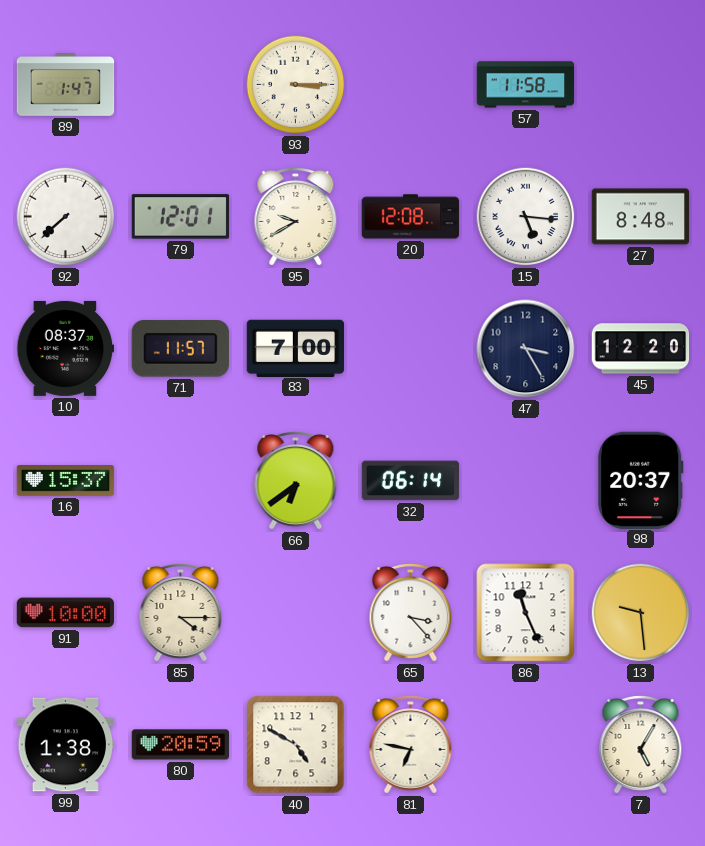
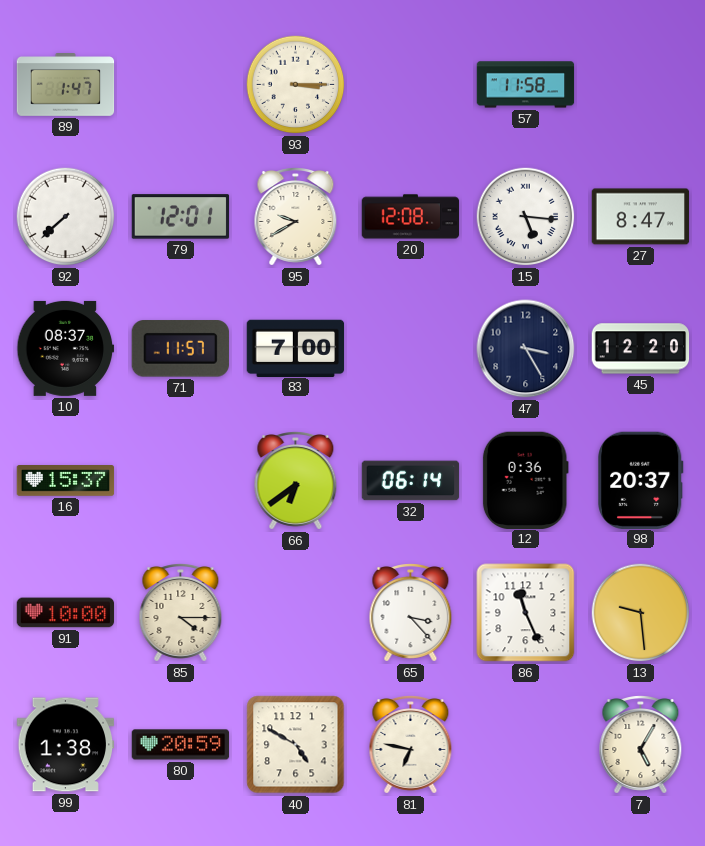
27: 8:48 -> 8:47
12: none -> 0:36
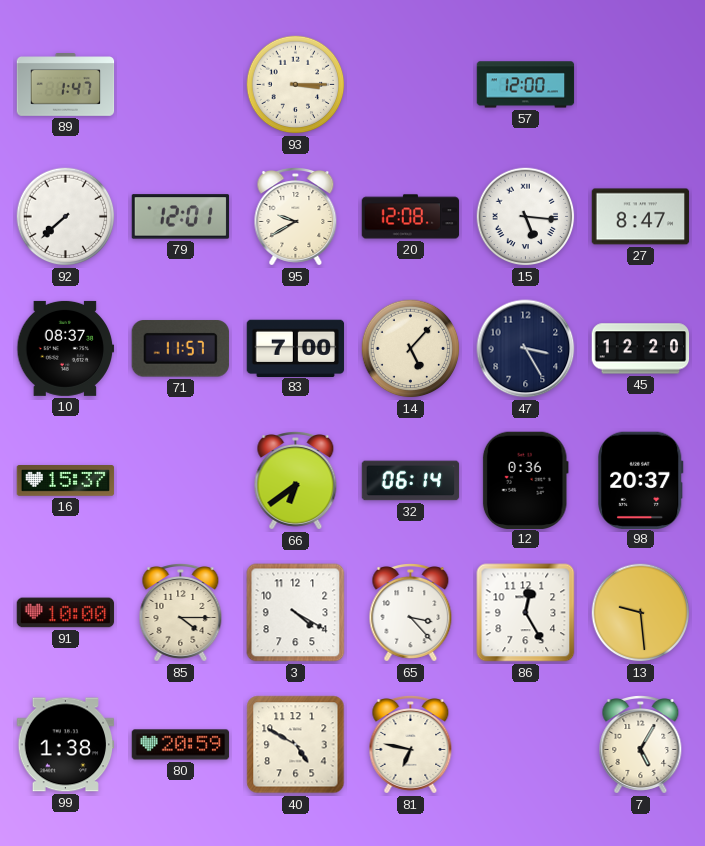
57: 11:58 -> 12:00
14: none -> 5:07
3: none -> 4:20
86: 11:26 -> 12:25
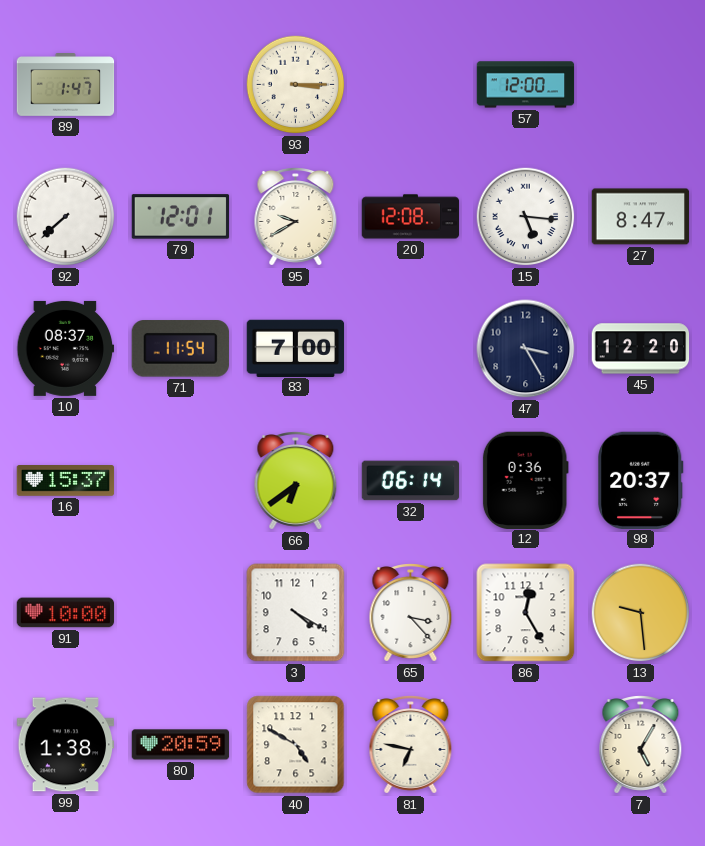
71: 11:57 -> 11:54
14: 5:07 -> none
85: 4:15 -> none
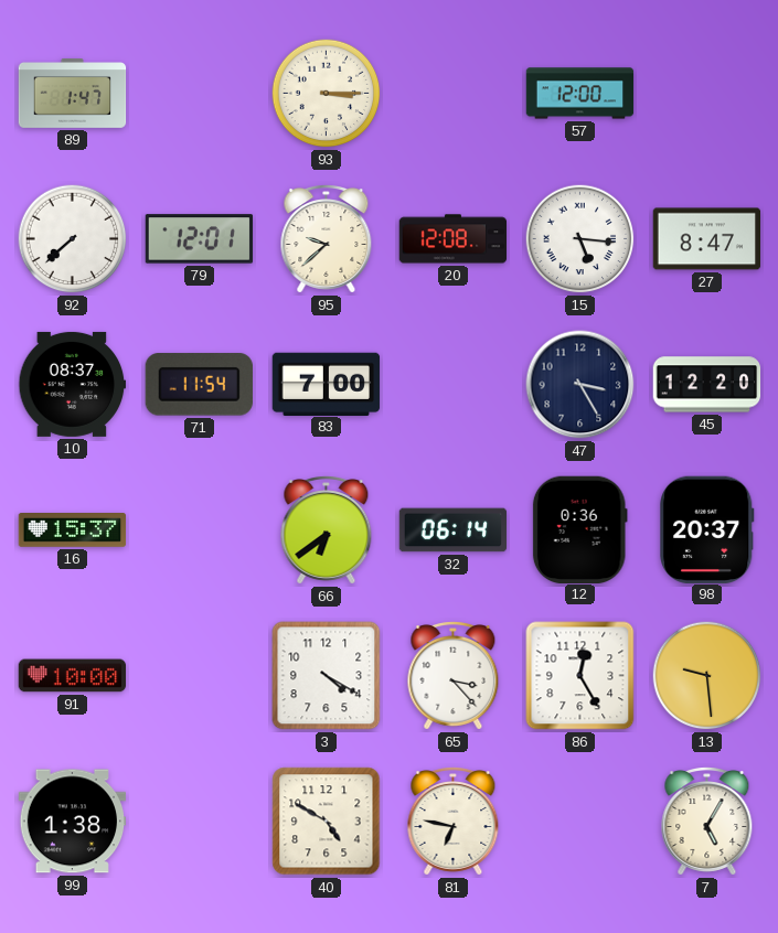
95: 9:40 -> 9:38
80: 20:59 -> none
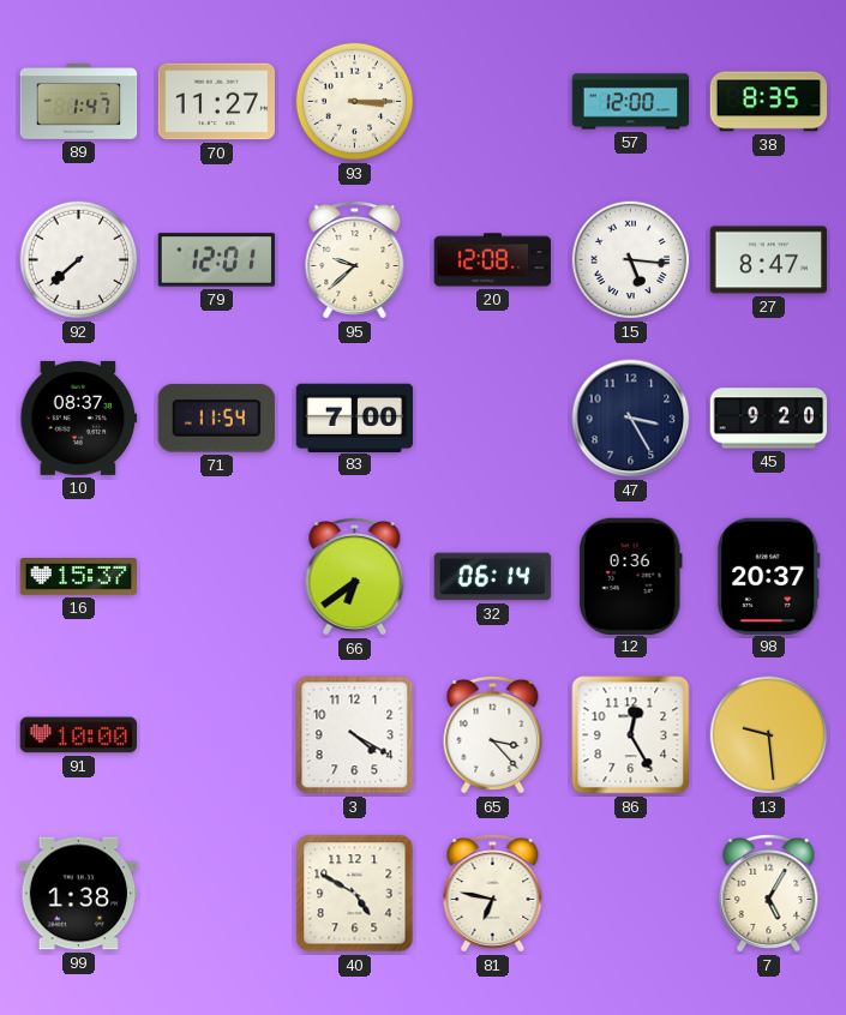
70: none -> 11:27
38: none -> 8:35
45: 12:20 -> 9:20
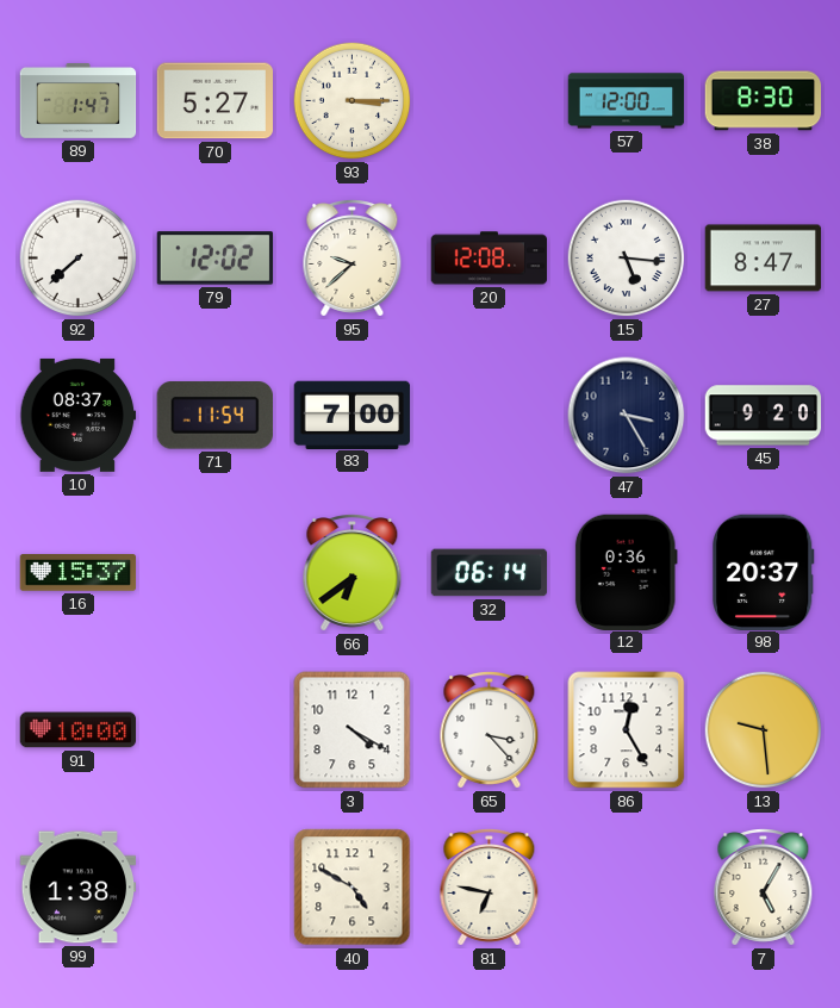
70: 11:27 -> 5:27
38: 8:35 -> 8:30
79: 12:01 -> 12:02
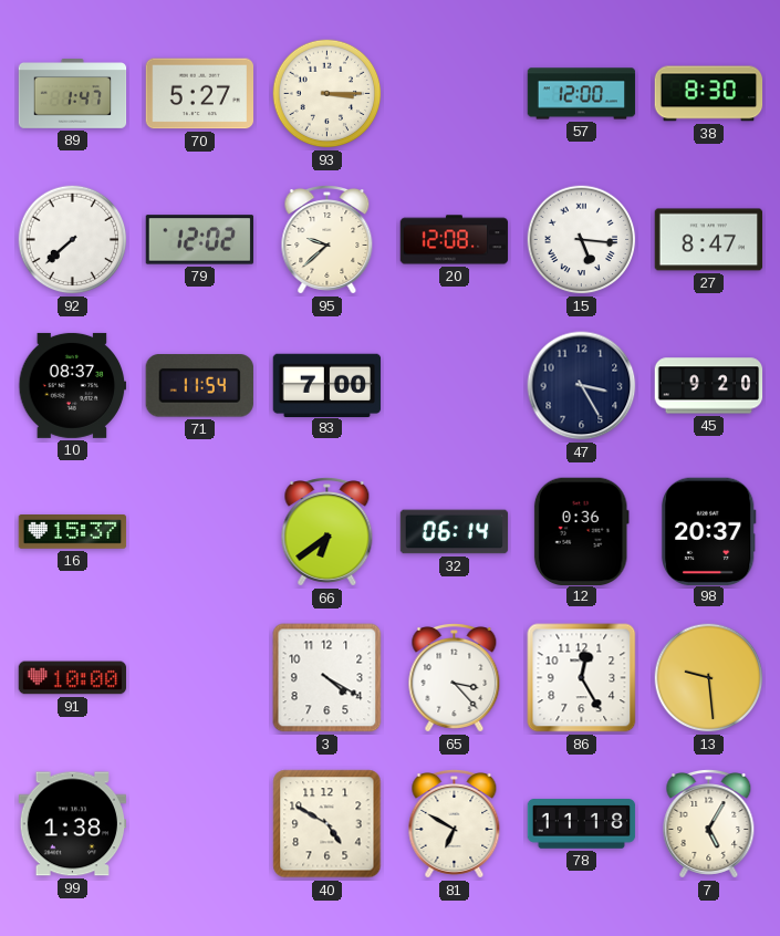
81: 6:47 -> 6:50
78: none -> 11:18
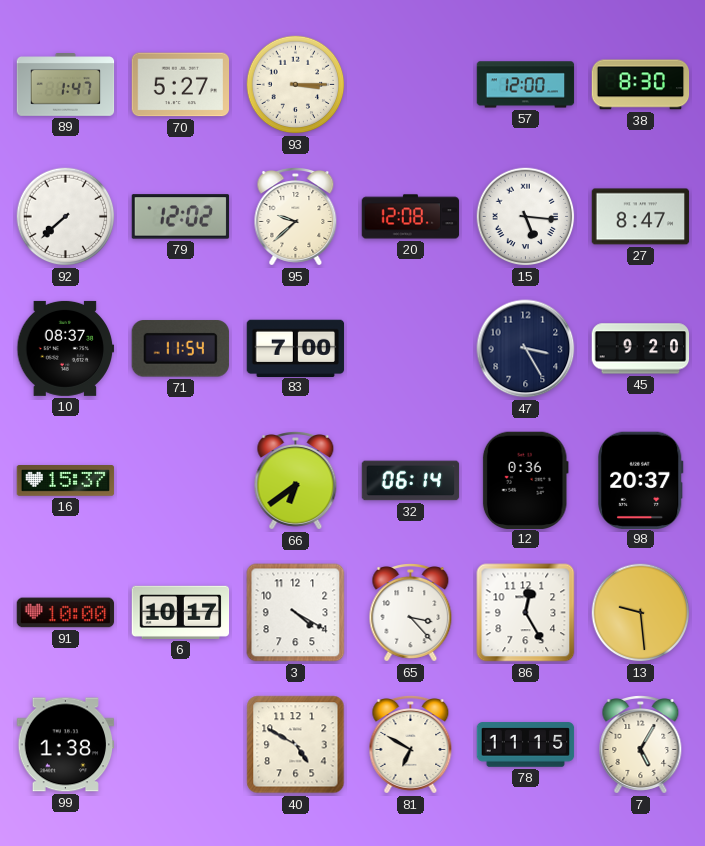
6: none -> 10:17
78: 11:18 -> 11:15
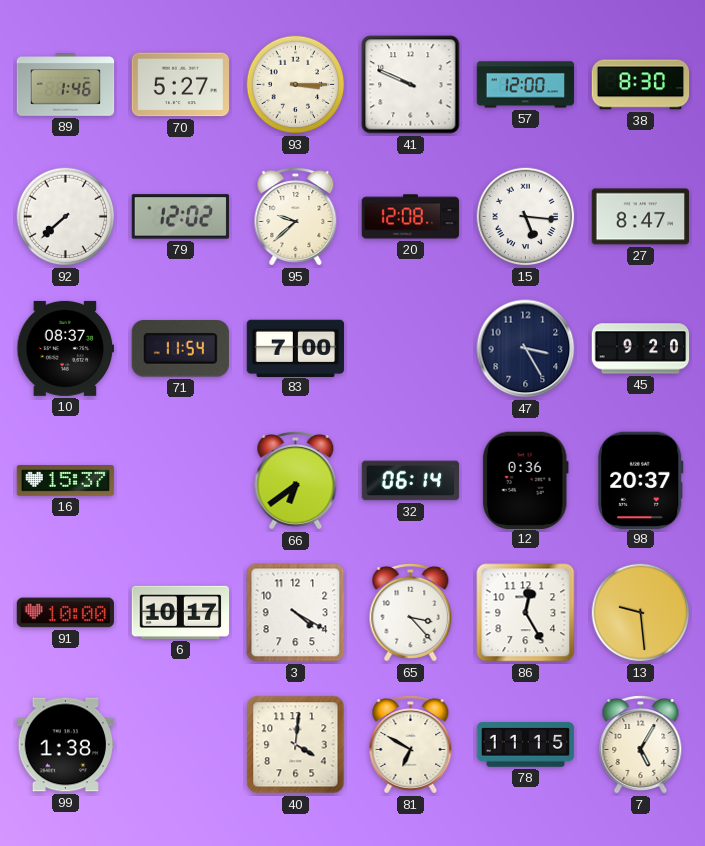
89: 1:47 -> 1:46
41: none -> 9:49
40: 4:50 -> 4:01
